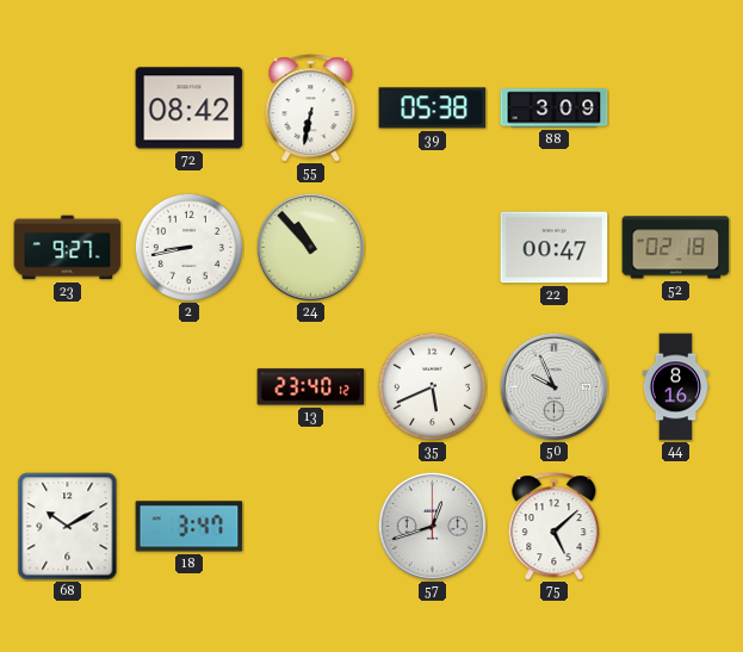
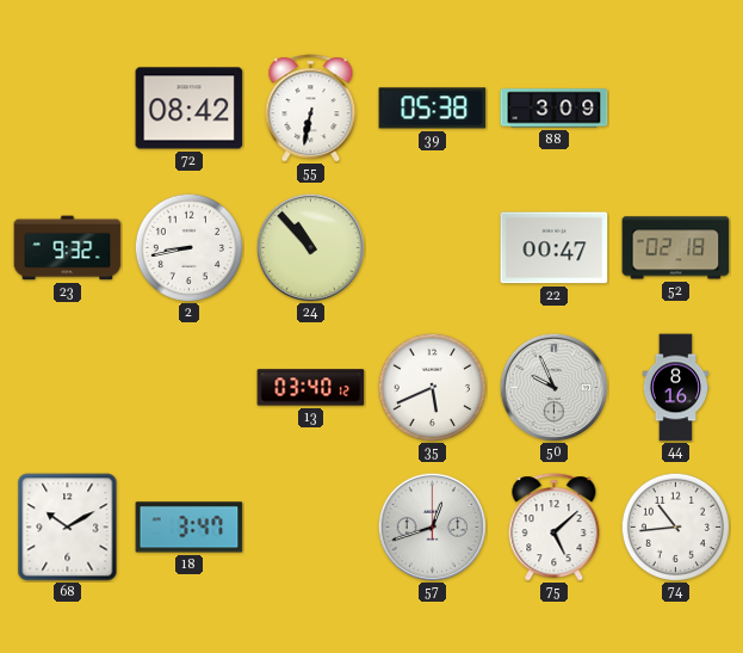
23: 9:27 -> 9:32
13: 23:40 -> 03:40
74: none -> 10:44
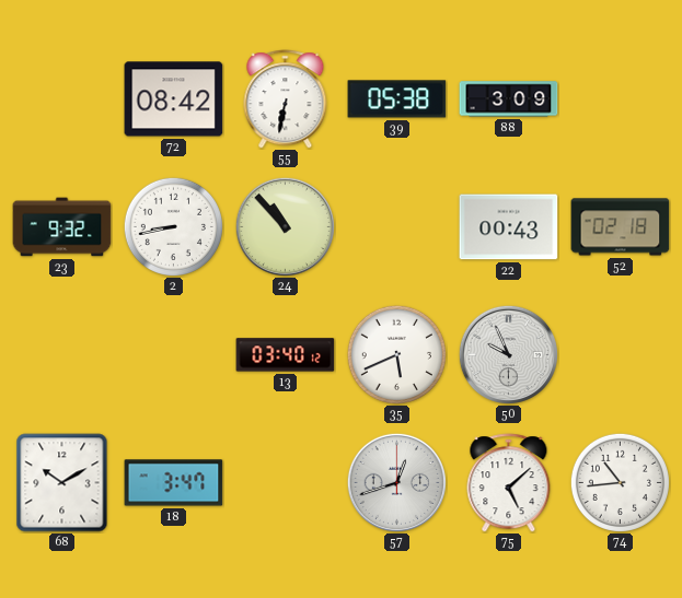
22: 00:47 -> 00:43
44: 8:16 -> none
